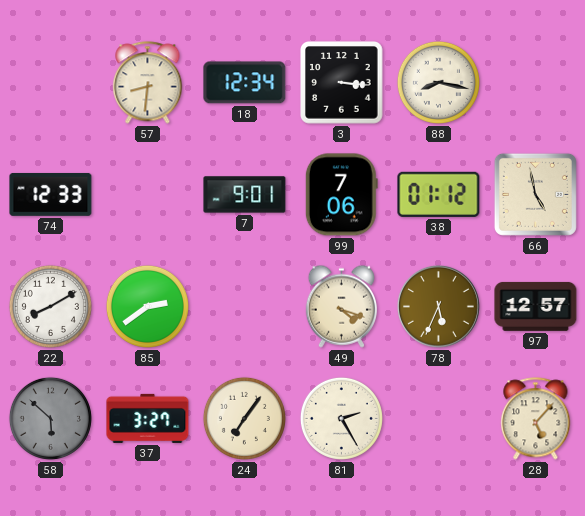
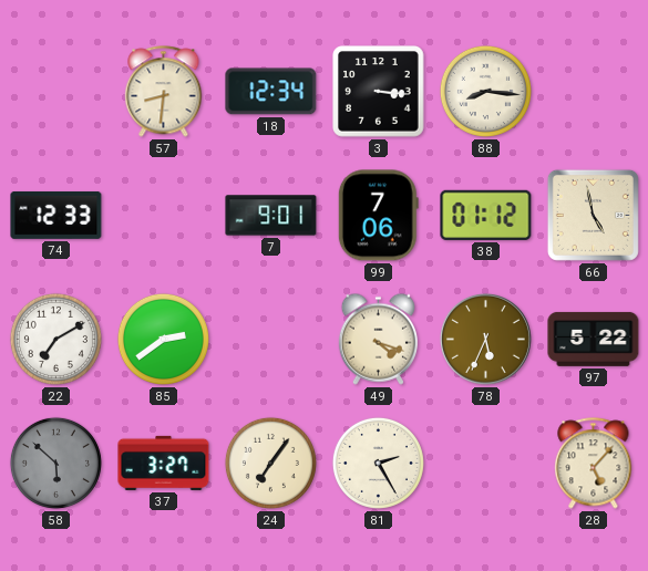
88: 8:17 -> 8:16
22: 8:10 -> 7:10
97: 12:57 -> 5:22
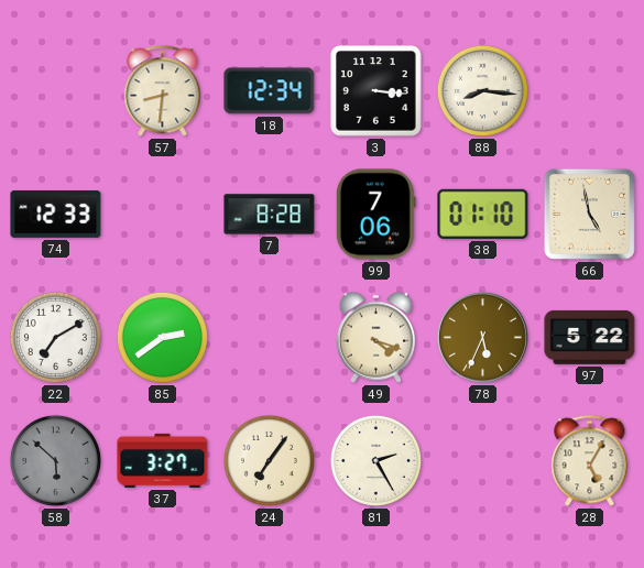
7: 9:01 -> 8:28
38: 01:12 -> 01:10
28: 5:07 -> 5:05
